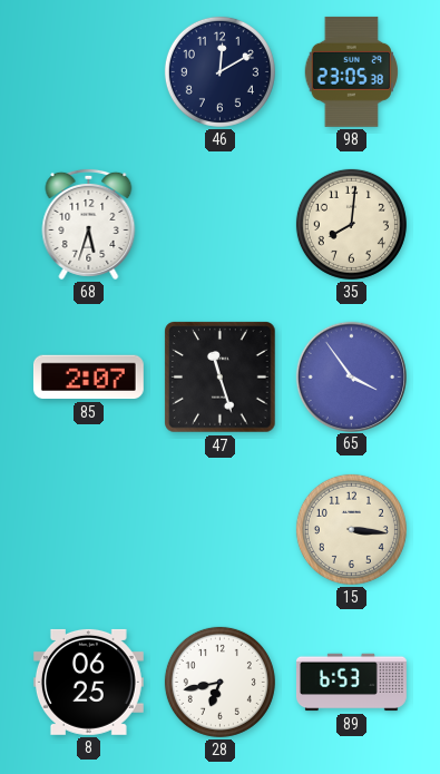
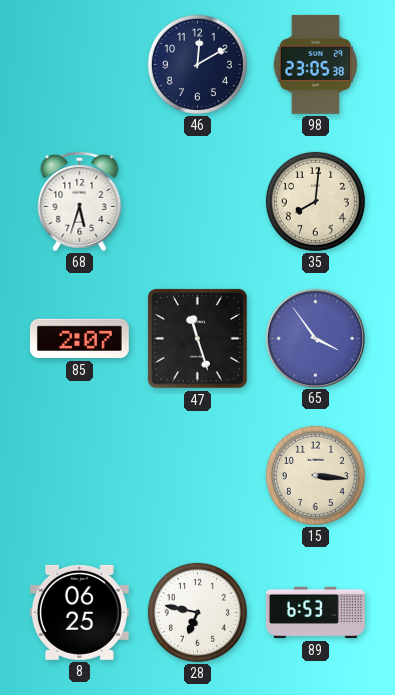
28: 6:43 -> 6:47
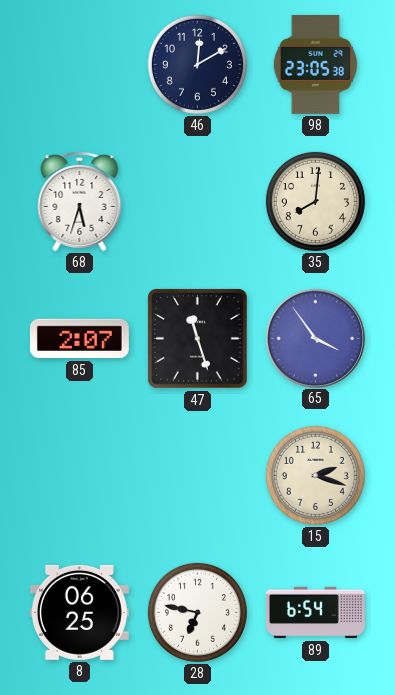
15: 3:16 -> 2:18
89: 6:53 -> 6:54
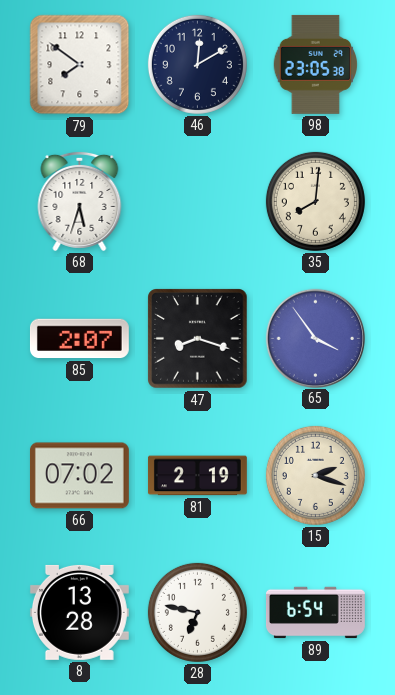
79: none -> 7:51
47: 11:27 -> 8:18
66: none -> 07:02
81: none -> 2:19
8: 06:25 -> 13:28
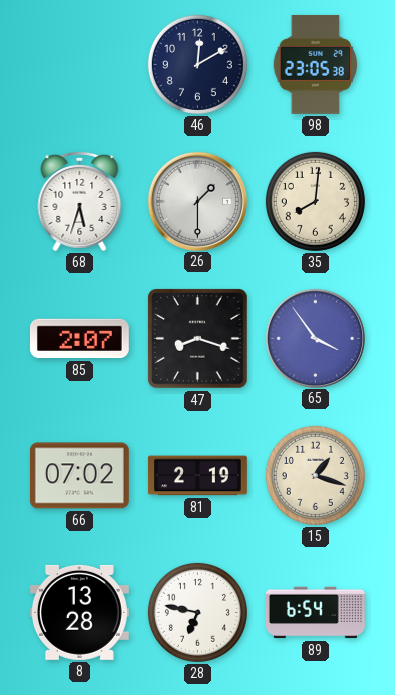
79: 7:51 -> none
26: none -> 1:30
15: 2:18 -> 1:18
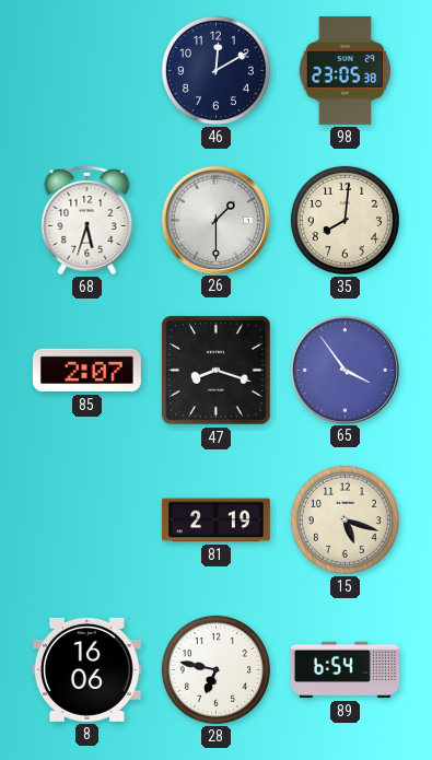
66: 07:02 -> none
15: 1:18 -> 5:18
8: 13:28 -> 16:06
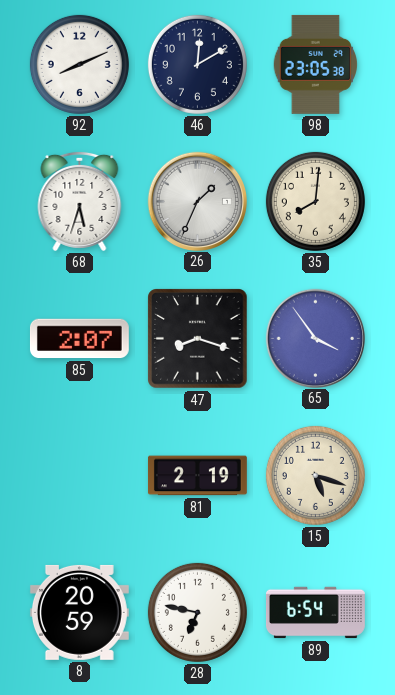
92: none -> 8:11
26: 1:30 -> 1:34
8: 16:06 -> 20:59
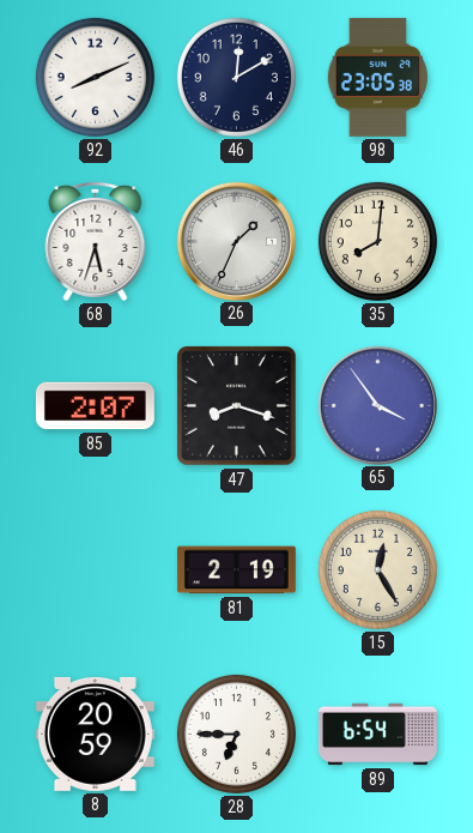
15: 5:18 -> 12:25
28: 6:47 -> 6:45
